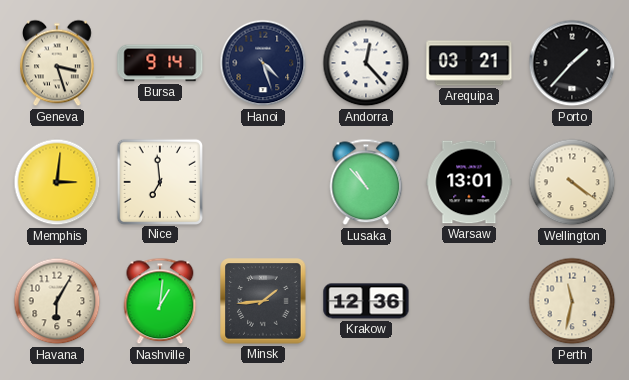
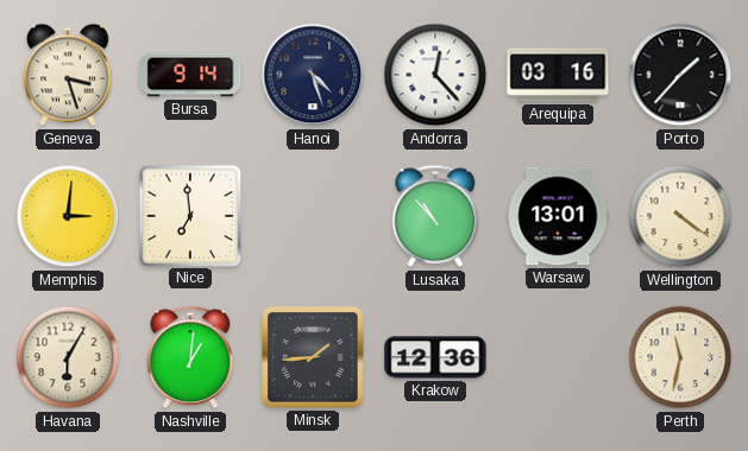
Arequipa: 03:21 -> 03:16
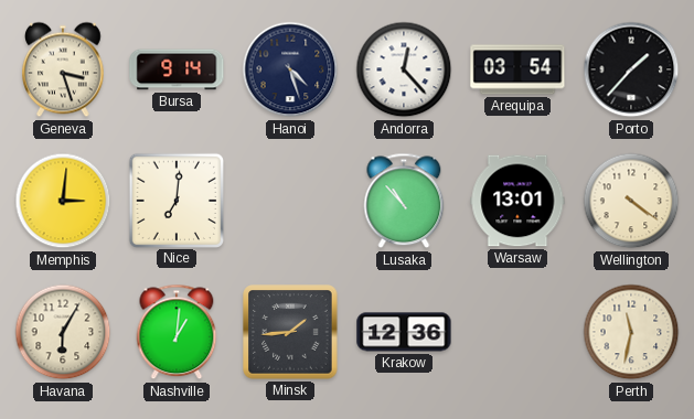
Arequipa: 03:16 -> 03:54
Nice: 6:59 -> 7:01
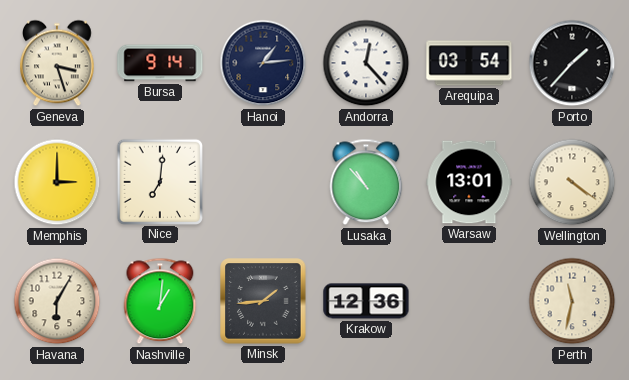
Hanoi: 4:27 -> 1:14
Memphis: 3:01 -> 3:00
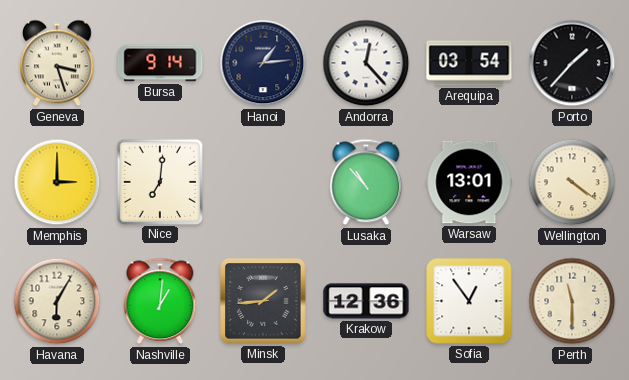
Sofia: none -> 12:54
Perth: 11:32 -> 11:30
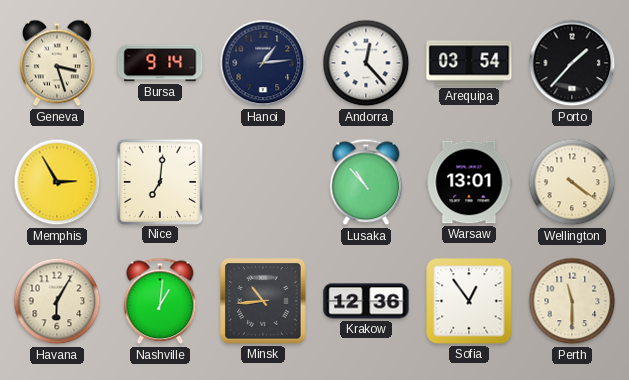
Memphis: 3:00 -> 2:55
Minsk: 1:44 -> 10:44
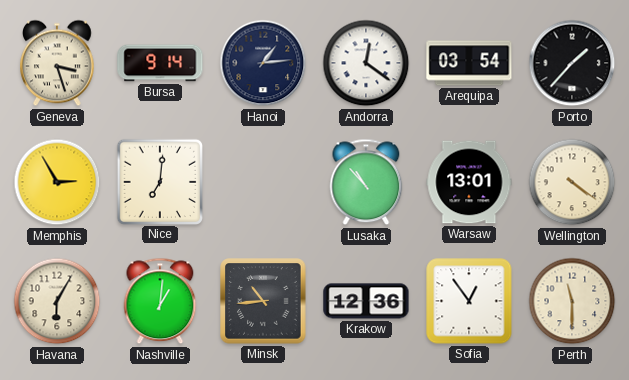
Andorra: 12:23 -> 12:21
